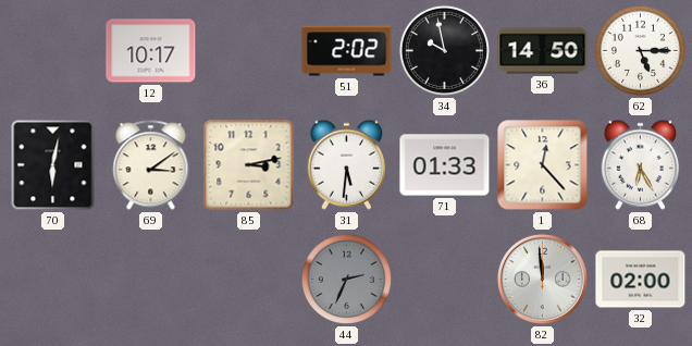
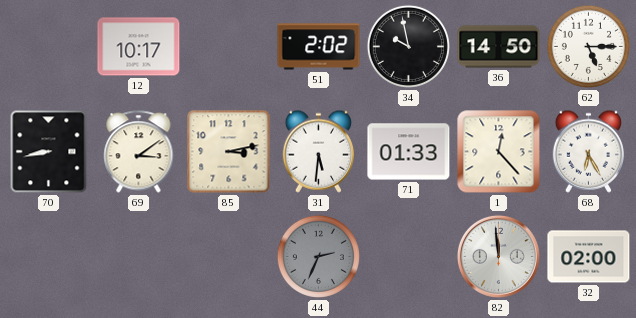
70: 6:02 -> 8:43
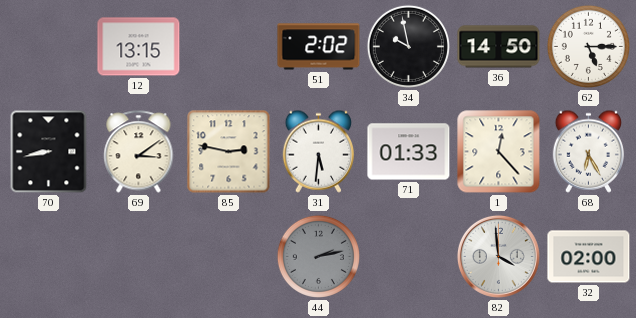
12: 10:17 -> 13:15
85: 3:13 -> 2:47
44: 2:34 -> 2:13
82: 11:59 -> 3:59
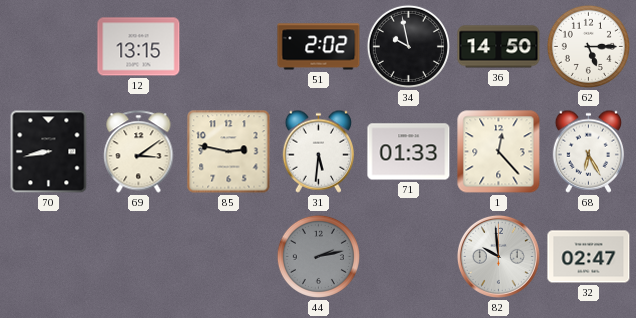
82: 3:59 -> 9:59
32: 02:00 -> 02:47
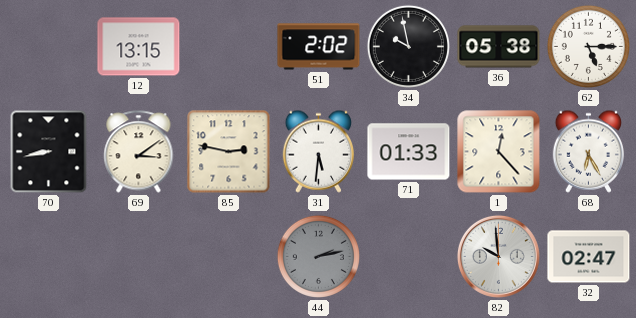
36: 14:50 -> 05:38
